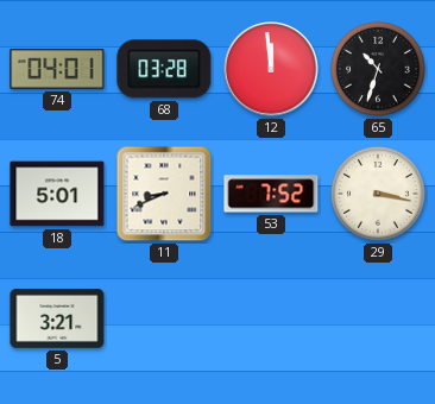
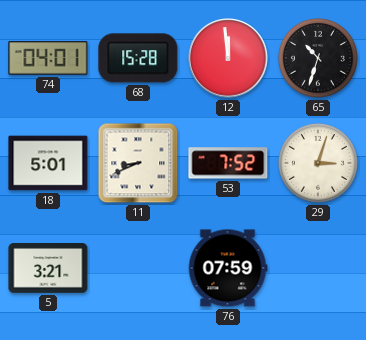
68: 03:28 -> 15:28
29: 3:17 -> 3:03
76: none -> 07:59
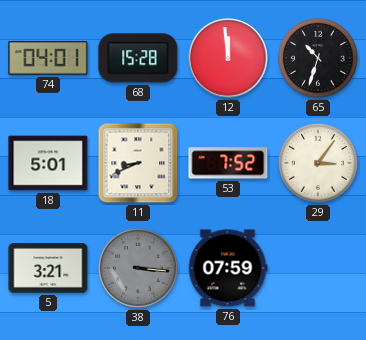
29: 3:03 -> 3:06
38: none -> 3:16
